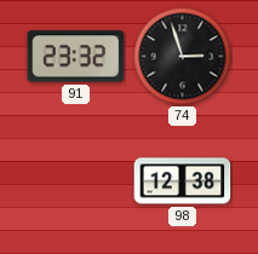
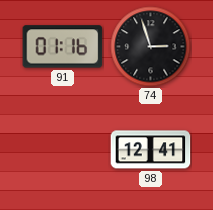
91: 23:32 -> 01:16
98: 12:38 -> 12:41
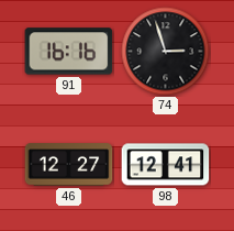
91: 01:16 -> 16:16
46: none -> 12:27
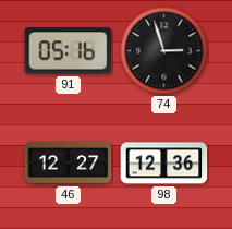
91: 16:16 -> 05:16
98: 12:41 -> 12:36
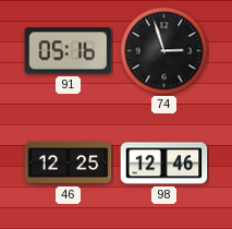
46: 12:27 -> 12:25
98: 12:36 -> 12:46
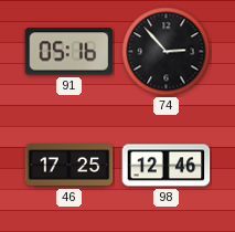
74: 2:57 -> 2:53
46: 12:25 -> 17:25
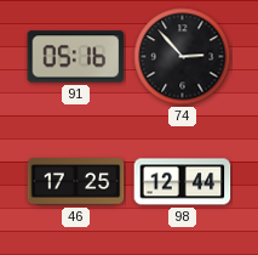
98: 12:46 -> 12:44
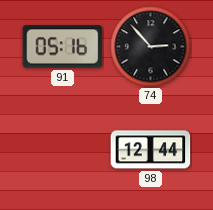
46: 17:25 -> none
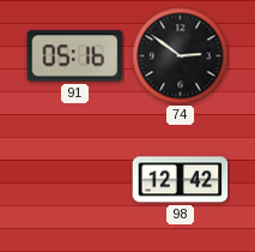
74: 2:53 -> 2:51
98: 12:44 -> 12:42
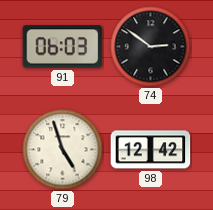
91: 05:16 -> 06:03
79: none -> 4:57
